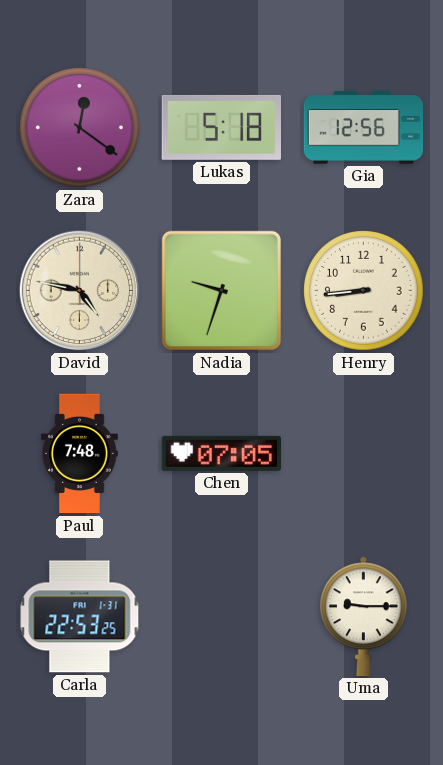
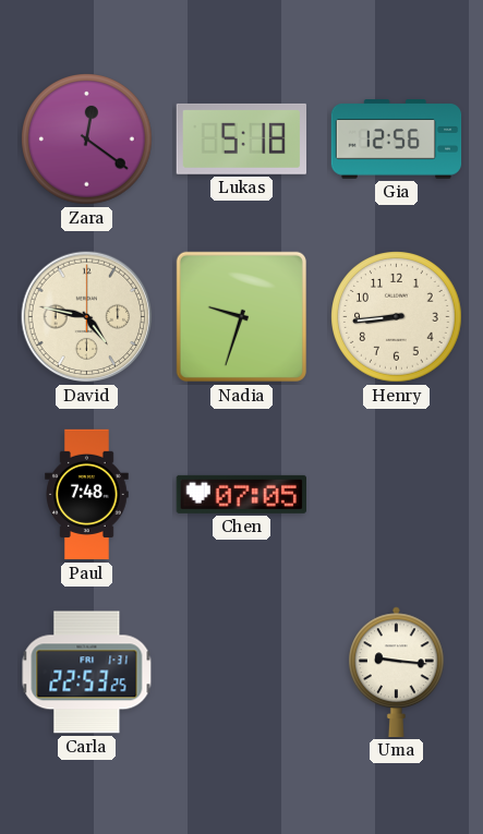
Uma: 9:15 -> 9:16
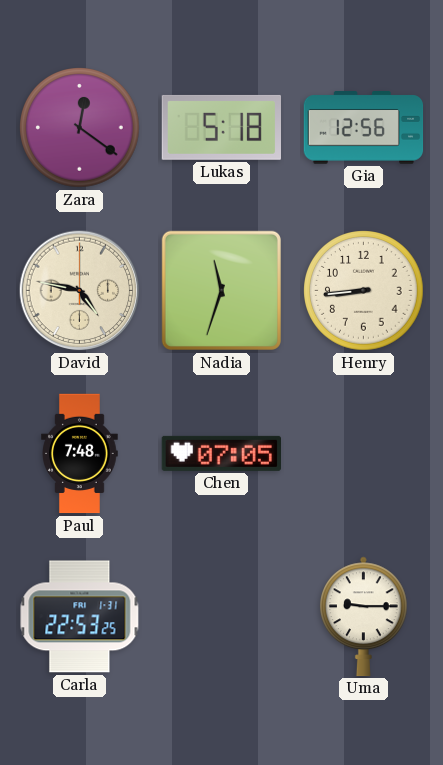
Nadia: 9:33 -> 11:33
Uma: 9:16 -> 9:15
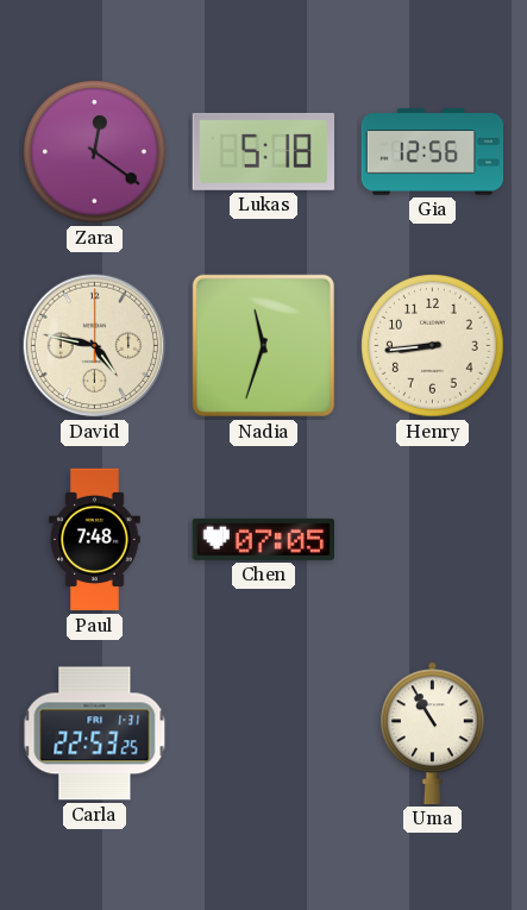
Uma: 9:15 -> 10:55
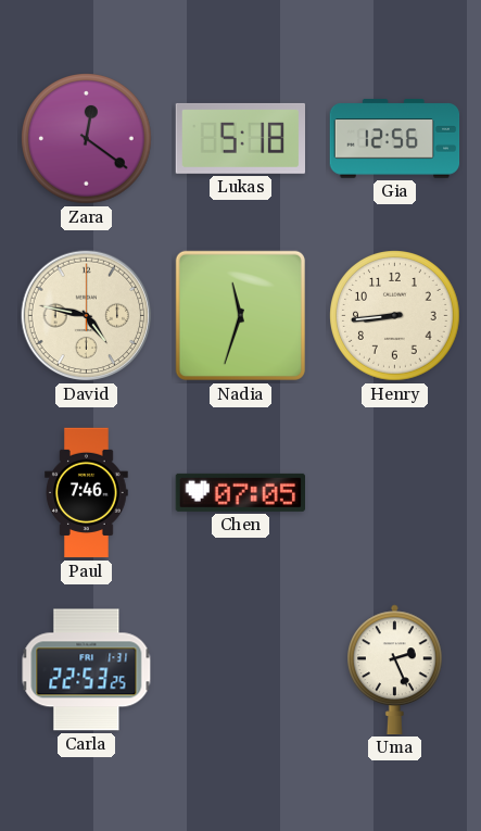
Paul: 7:48 -> 7:46
Uma: 10:55 -> 2:26
